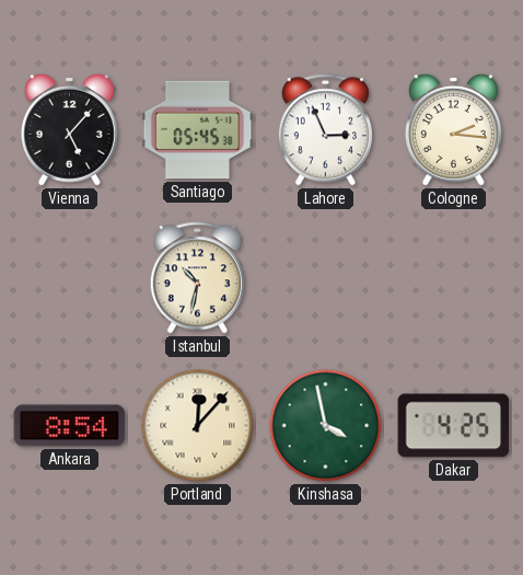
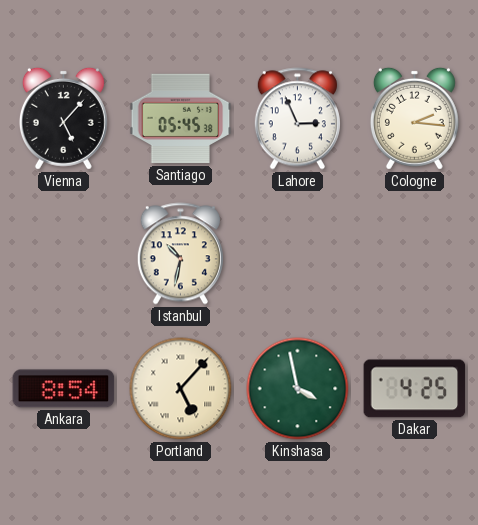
Portland: 12:07 -> 5:07
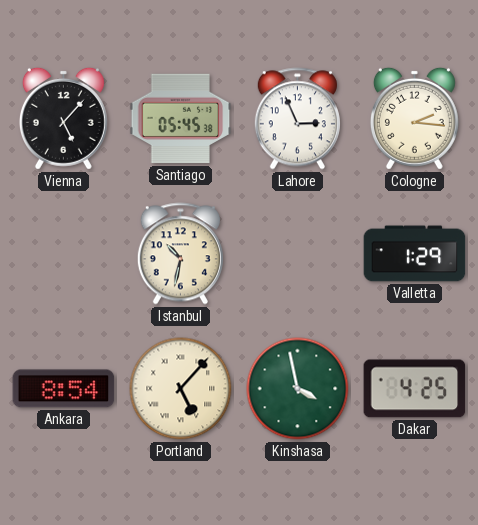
Valletta: none -> 1:29
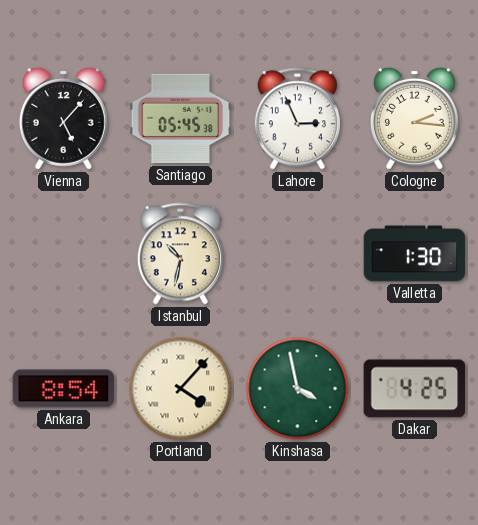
Valletta: 1:29 -> 1:30
Portland: 5:07 -> 4:07
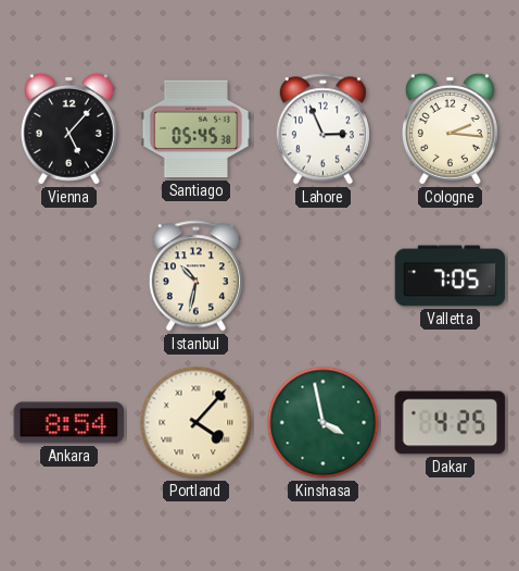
Valletta: 1:30 -> 7:05
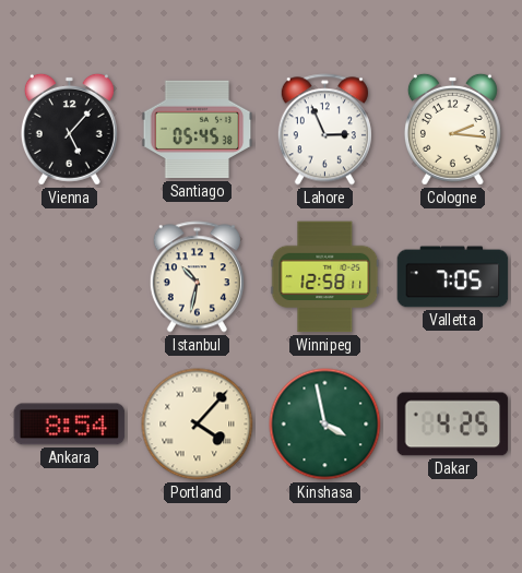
Winnipeg: none -> 12:58
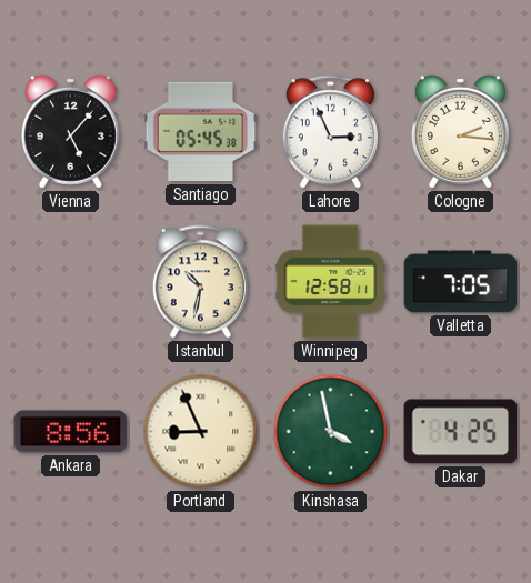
Ankara: 8:54 -> 8:56
Portland: 4:07 -> 8:56
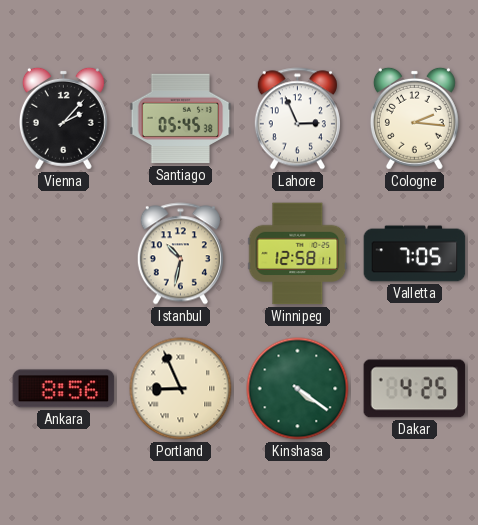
Vienna: 5:07 -> 2:07
Kinshasa: 3:58 -> 4:21
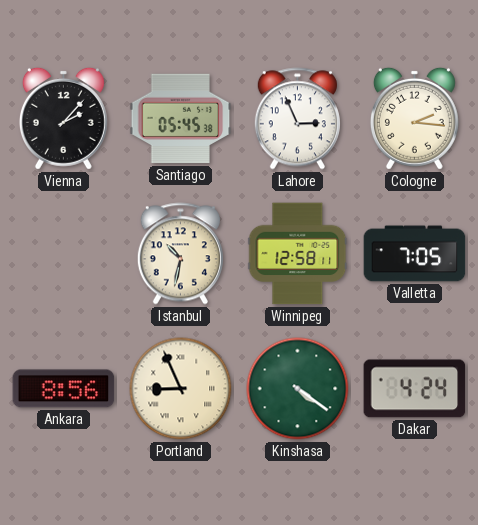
Dakar: 4:25 -> 4:24
